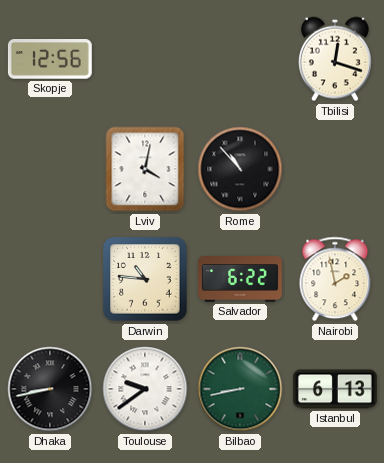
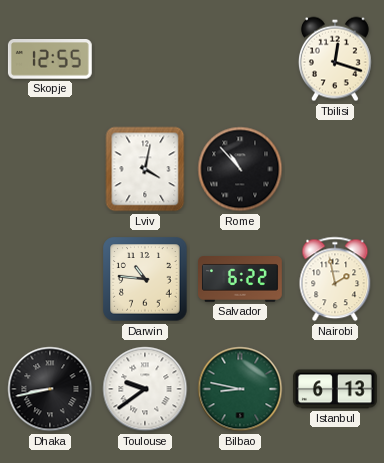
Skopje: 12:56 -> 12:55
Bilbao: 8:43 -> 8:47
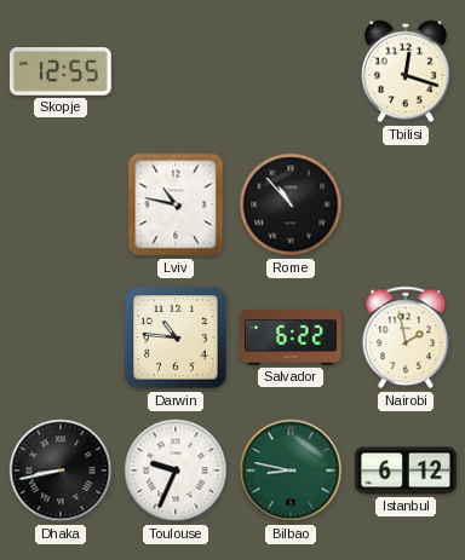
Lviv: 4:02 -> 10:47
Toulouse: 9:39 -> 9:34
Istanbul: 6:13 -> 6:12
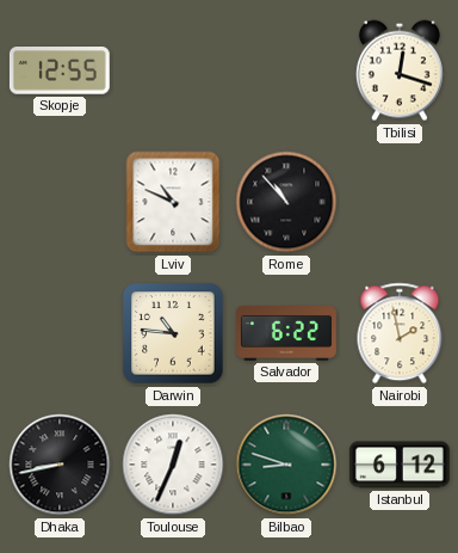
Lviv: 10:47 -> 10:49
Toulouse: 9:34 -> 12:34
Bilbao: 8:47 -> 8:48
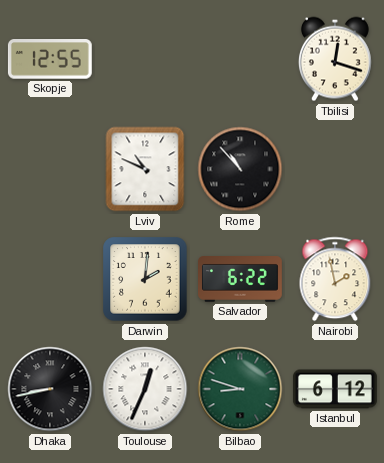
Darwin: 10:46 -> 2:01
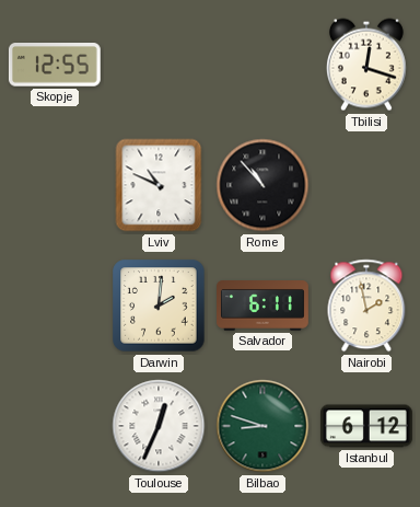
Salvador: 6:22 -> 6:11
Dhaka: 8:43 -> none
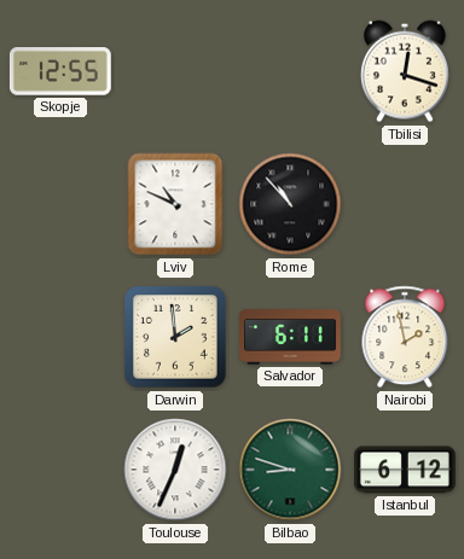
Darwin: 2:01 -> 1:59
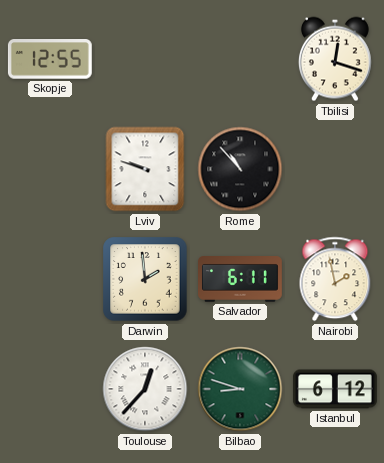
Lviv: 10:49 -> 9:48
Toulouse: 12:34 -> 12:37
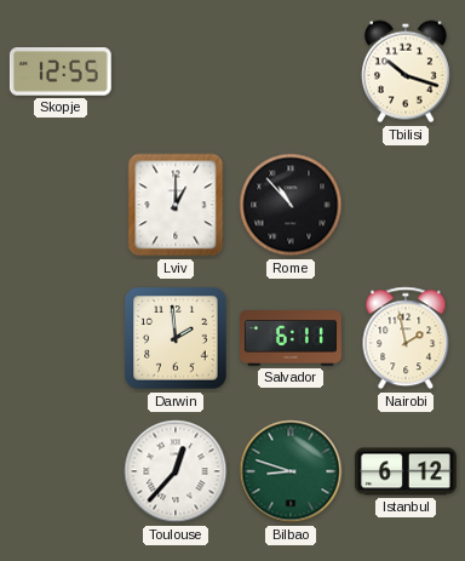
Tbilisi: 12:18 -> 10:18
Lviv: 9:48 -> 1:00
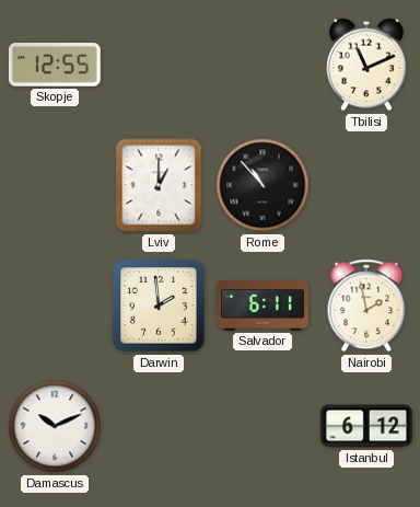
Tbilisi: 10:18 -> 11:11
Damascus: none -> 10:11
Toulouse: 12:37 -> none
Bilbao: 8:48 -> none
